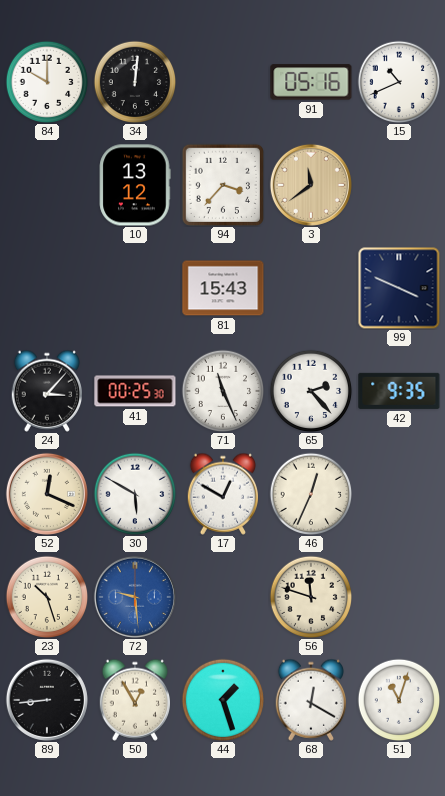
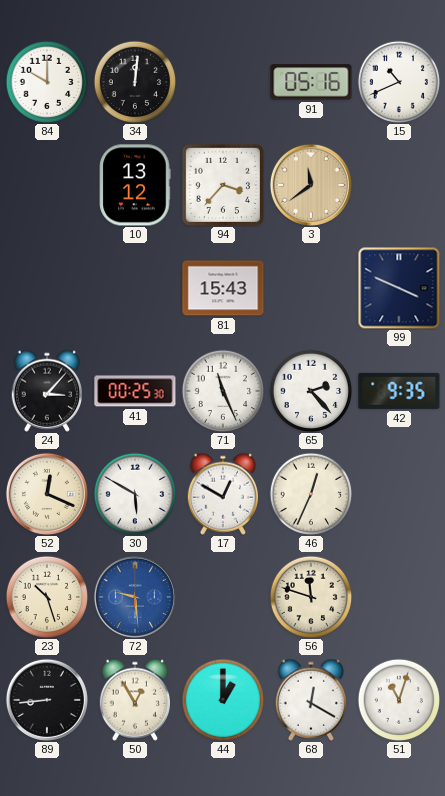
44: 1:27 -> 1:00
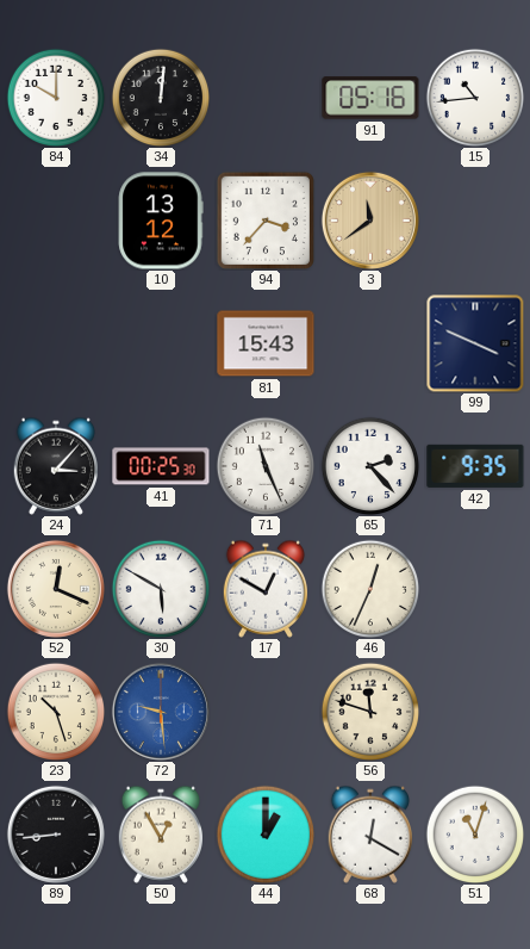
15: 10:41 -> 10:44
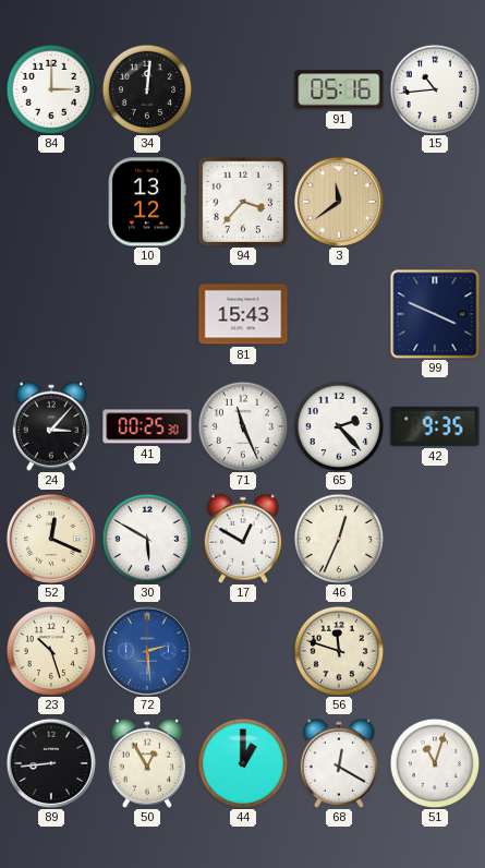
84: 10:00 -> 3:00
72: 9:29 -> 2:29
